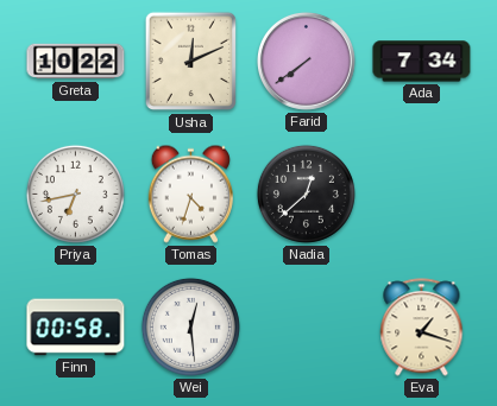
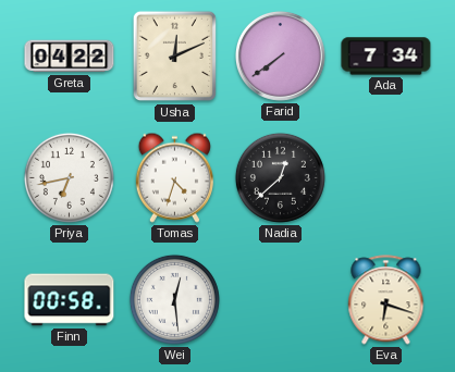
Greta: 10:22 -> 04:22
Eva: 1:18 -> 6:18
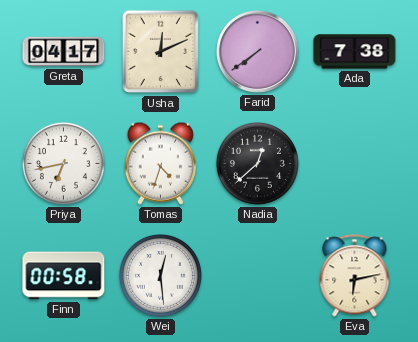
Greta: 04:22 -> 04:17
Ada: 7:34 -> 7:38
Eva: 6:18 -> 6:13
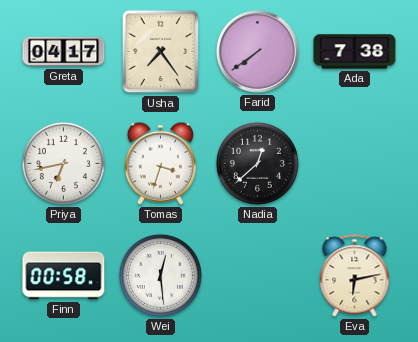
Usha: 12:11 -> 7:24
Tomas: 4:33 -> 3:33
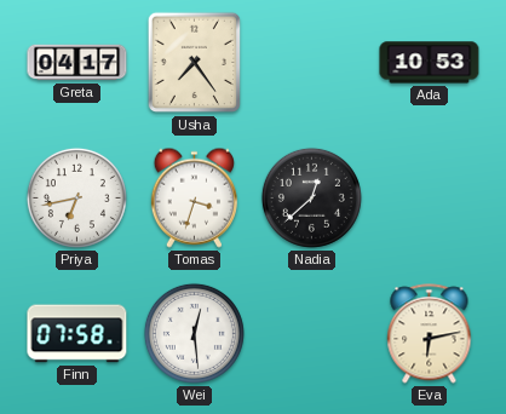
Farid: 7:39 -> none
Ada: 7:38 -> 10:53
Finn: 00:58 -> 07:58
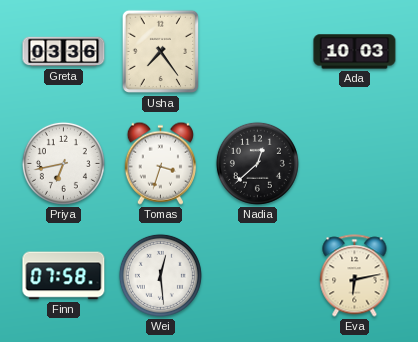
Greta: 04:17 -> 03:36
Ada: 10:53 -> 10:03
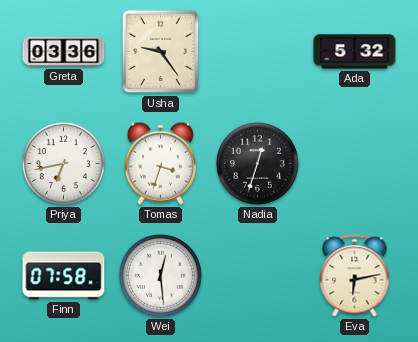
Usha: 7:24 -> 9:24
Ada: 10:03 -> 5:32
Nadia: 12:38 -> 12:33
